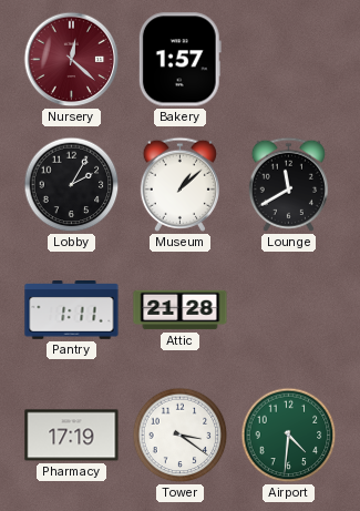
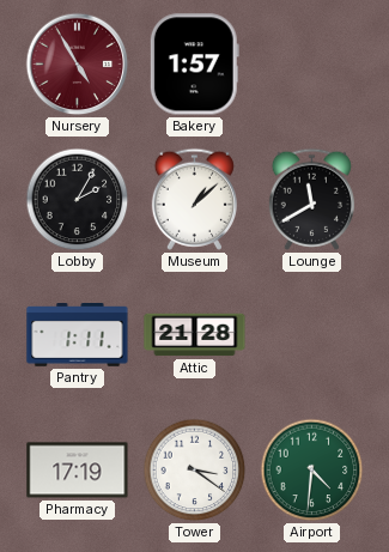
Nursery: 12:22 -> 4:55
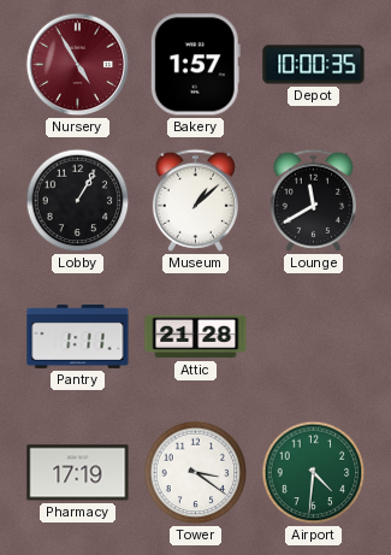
Depot: none -> 10:00
Lobby: 2:05 -> 1:05
